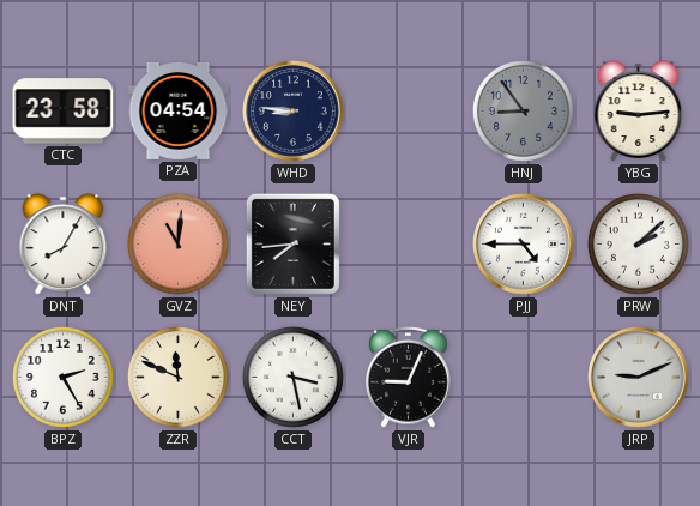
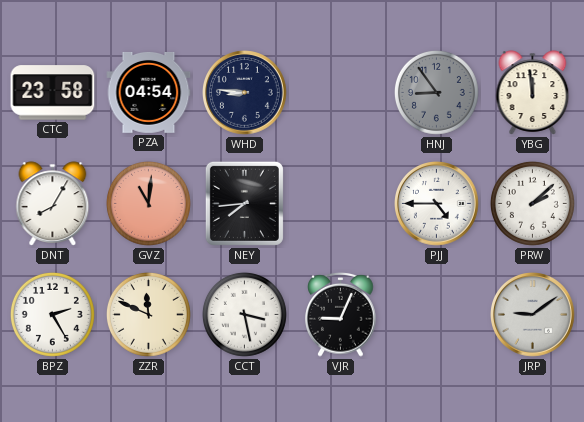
YBG: 9:14 -> 11:59
JRP: 9:11 -> 9:09
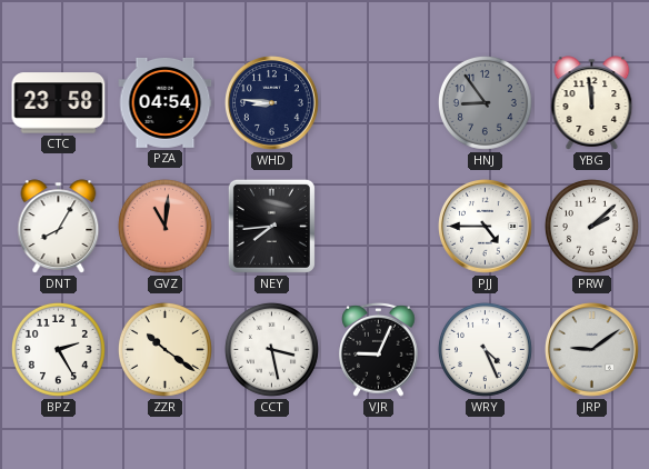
ZZR: 11:49 -> 10:21
WRY: none -> 4:26
